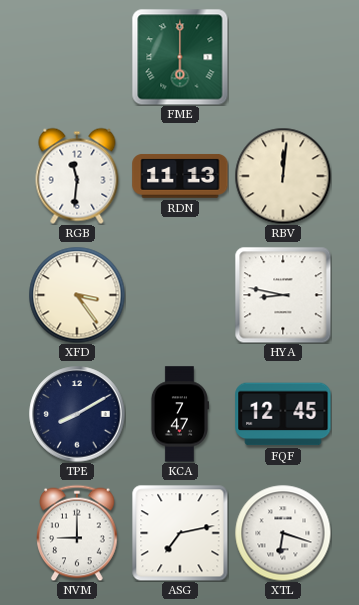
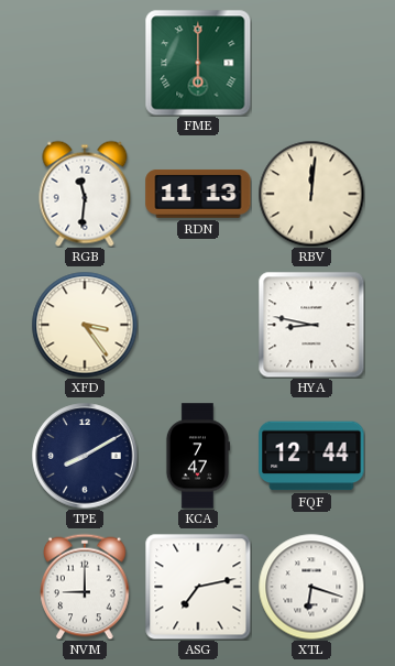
FQF: 12:45 -> 12:44
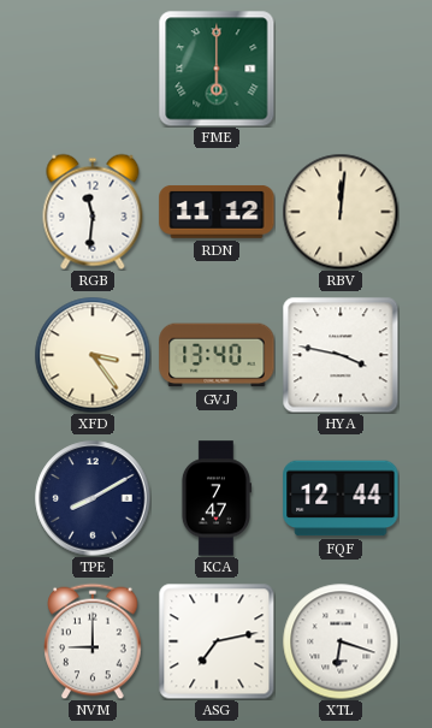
RDN: 11:13 -> 11:12
GVJ: none -> 13:40
HYA: 8:47 -> 3:47
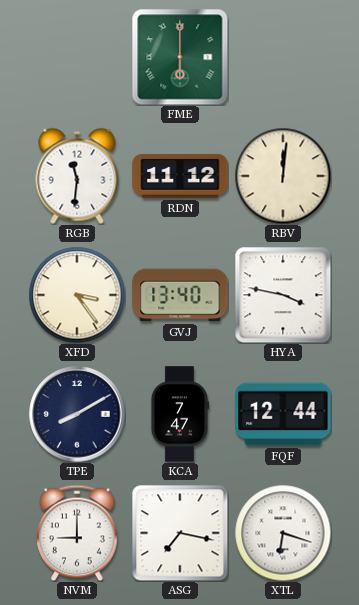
ASG: 7:13 -> 7:17
